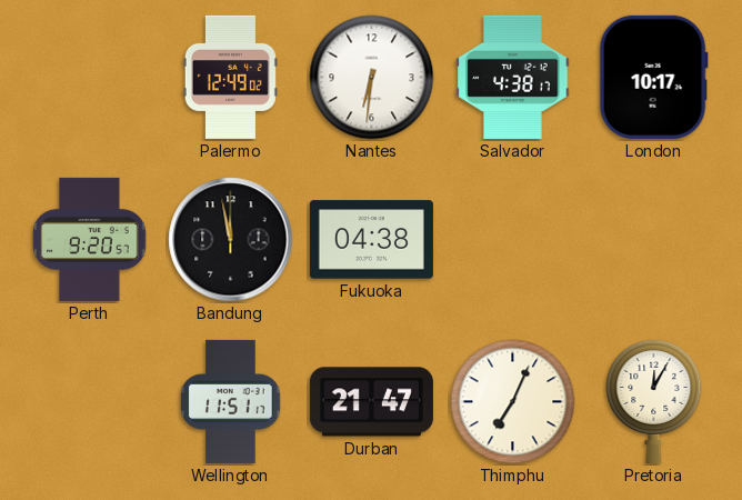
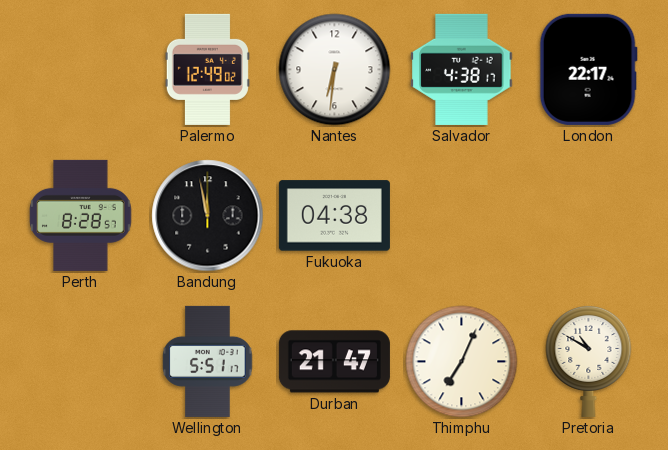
London: 10:17 -> 22:17
Perth: 9:20 -> 8:28
Wellington: 11:51 -> 5:51
Pretoria: 12:05 -> 10:50
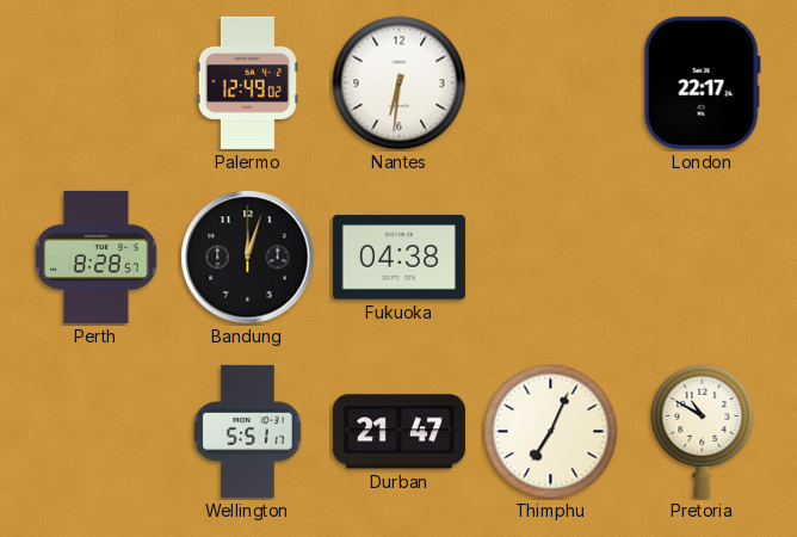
Salvador: 4:38 -> none
Bandung: 11:58 -> 12:03
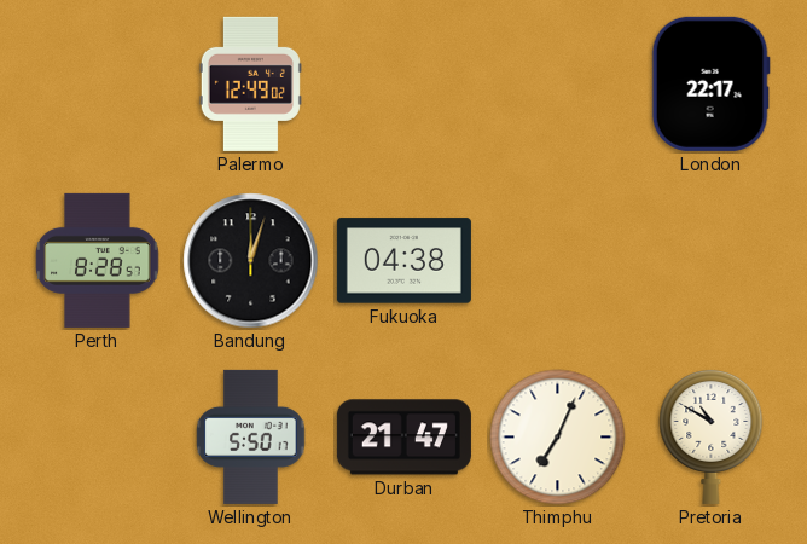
Nantes: 6:31 -> none
Wellington: 5:51 -> 5:50
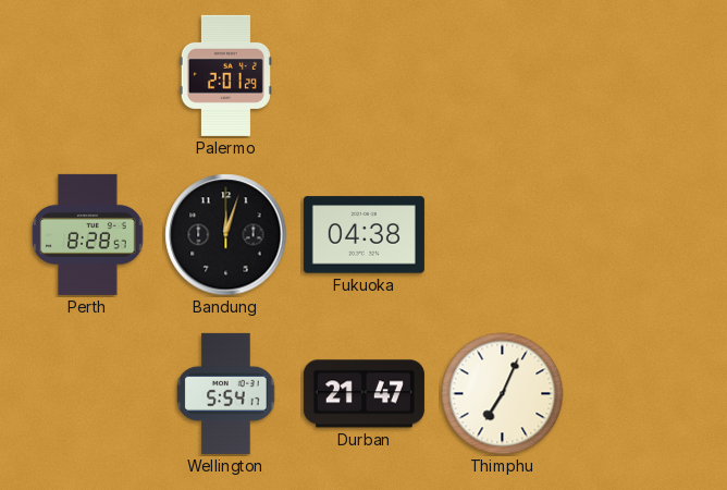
Palermo: 12:49 -> 2:01
London: 22:17 -> none
Wellington: 5:50 -> 5:54
Pretoria: 10:50 -> none
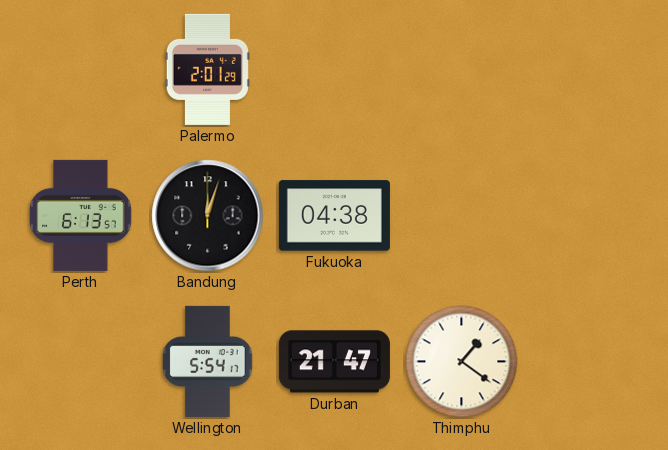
Perth: 8:28 -> 6:13
Thimphu: 7:04 -> 1:21
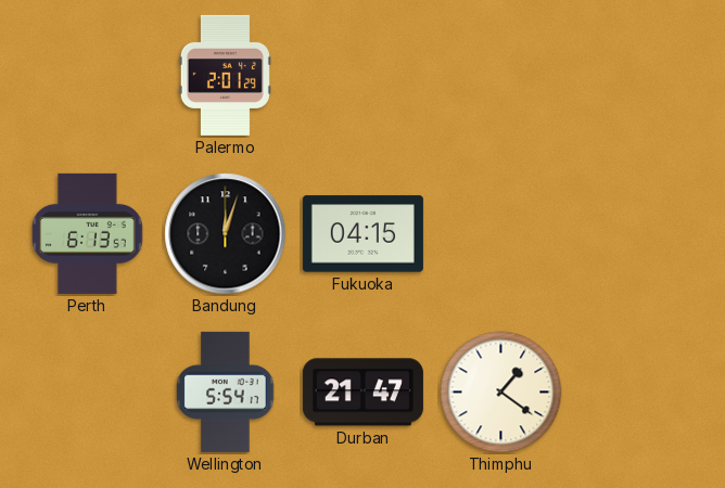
Fukuoka: 04:38 -> 04:15
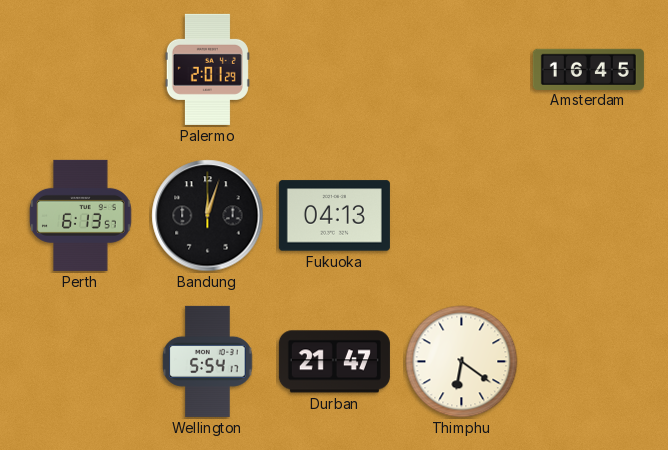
Amsterdam: none -> 16:45
Fukuoka: 04:15 -> 04:13
Thimphu: 1:21 -> 6:21
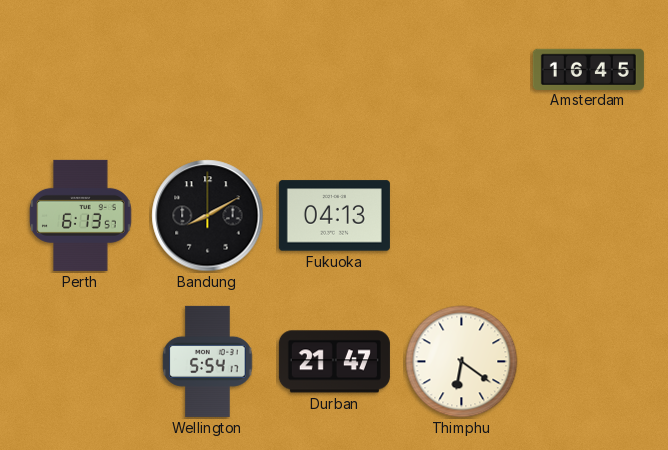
Palermo: 2:01 -> none
Bandung: 12:03 -> 8:10
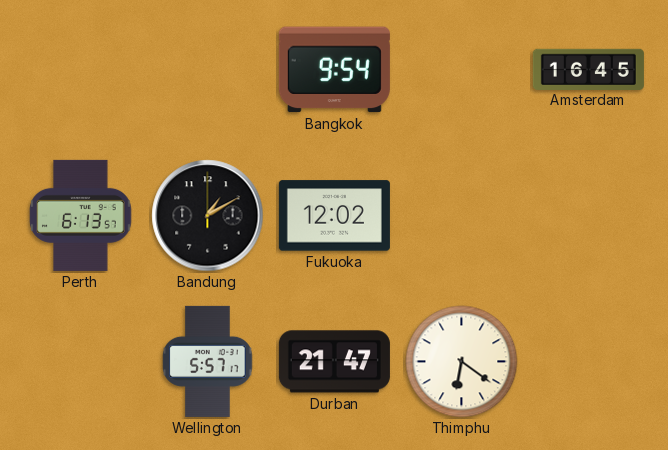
Bangkok: none -> 9:54
Bandung: 8:10 -> 1:10
Fukuoka: 04:13 -> 12:02
Wellington: 5:54 -> 5:57
